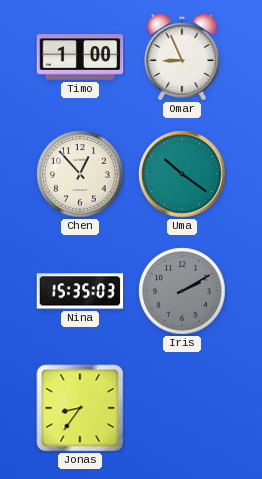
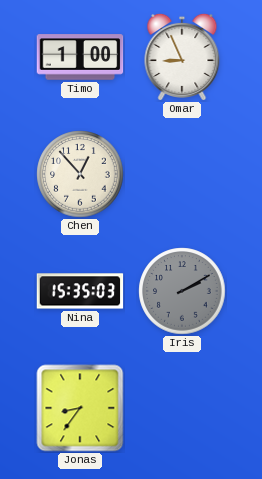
Uma: 10:21 -> none
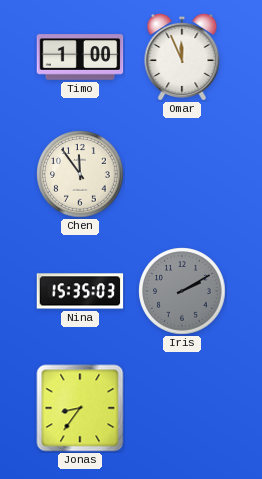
Omar: 8:56 -> 11:56
Chen: 12:53 -> 11:54
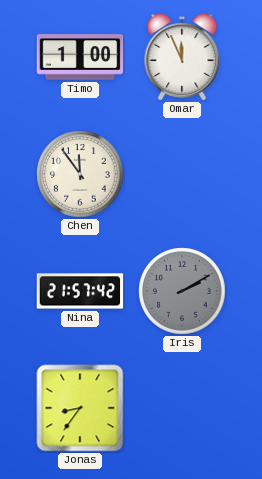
Nina: 15:35 -> 21:57
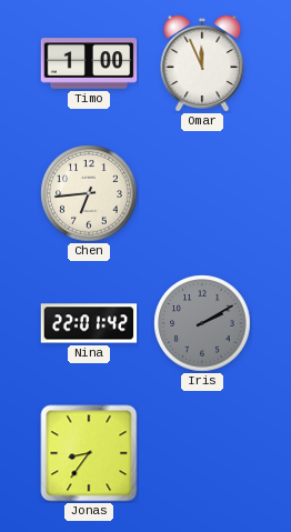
Chen: 11:54 -> 6:44
Nina: 21:57 -> 22:01
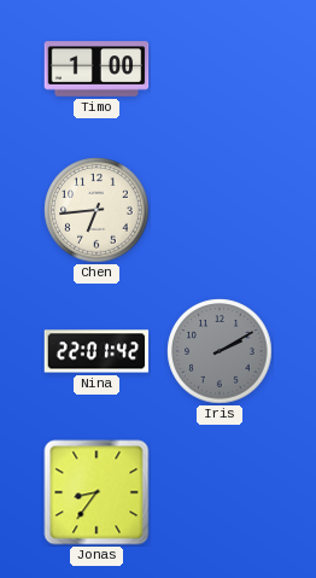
Omar: 11:56 -> none
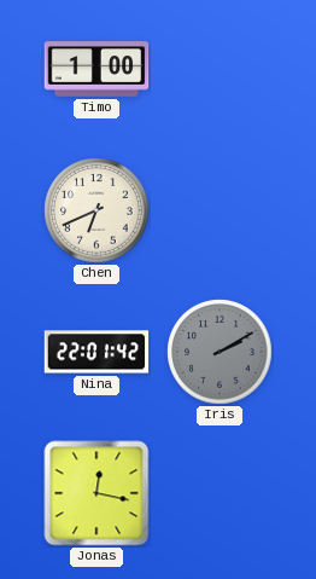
Chen: 6:44 -> 6:41
Jonas: 8:36 -> 12:17
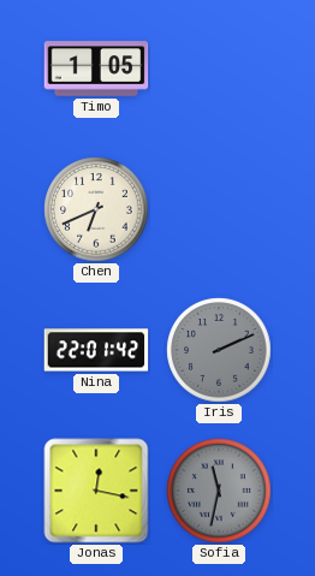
Timo: 1:00 -> 1:05
Iris: 2:10 -> 2:11
Sofia: none -> 11:32
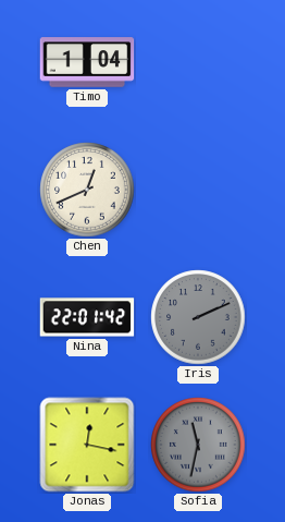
Timo: 1:05 -> 1:04
Chen: 6:41 -> 12:41
